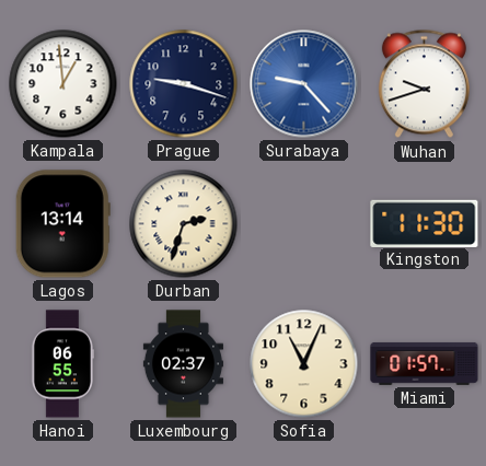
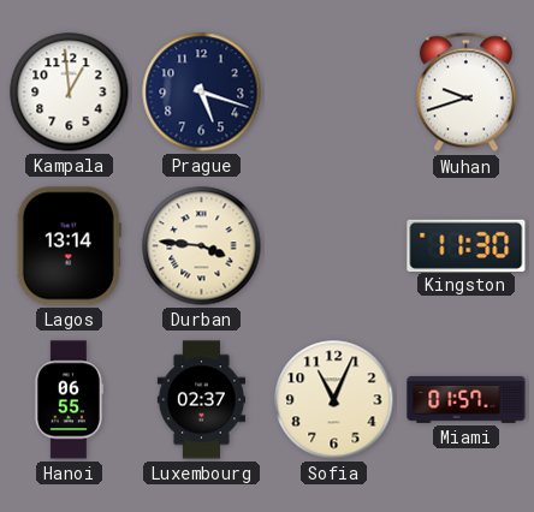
Prague: 9:18 -> 5:18
Surabaya: 9:23 -> none
Durban: 2:33 -> 3:46
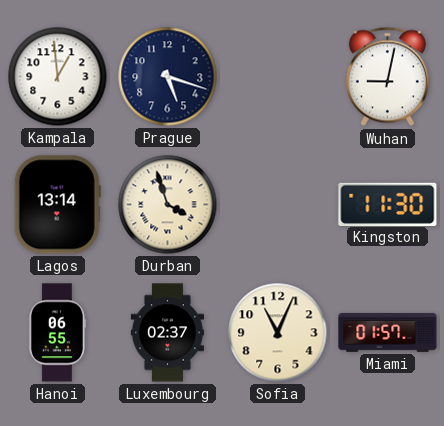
Wuhan: 9:42 -> 9:02
Durban: 3:46 -> 3:57
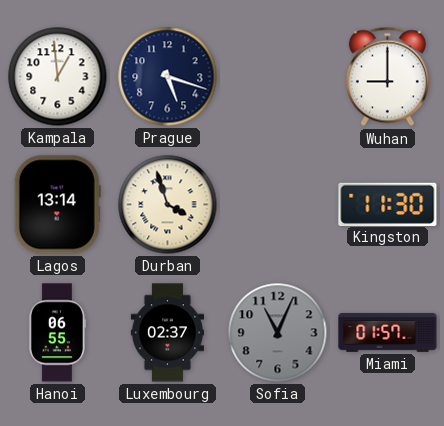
Wuhan: 9:02 -> 9:00
Sofia dial: cream -> grey
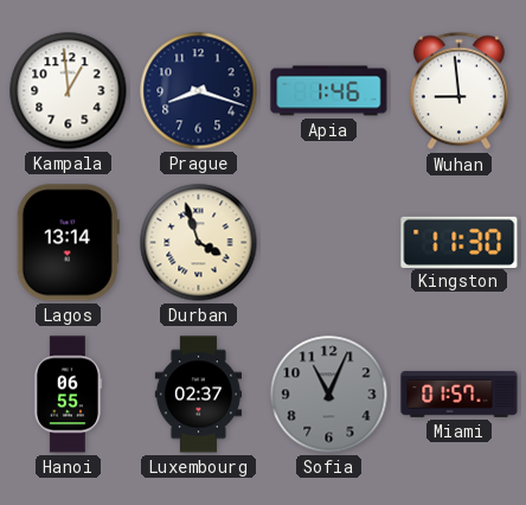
Prague: 5:18 -> 8:18
Apia: none -> 1:46
Wuhan: 9:00 -> 8:59
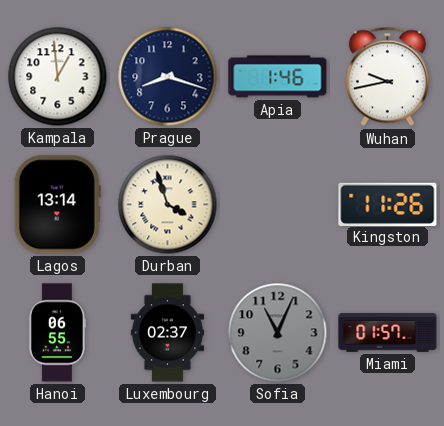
Wuhan: 8:59 -> 9:43
Kingston: 11:30 -> 11:26
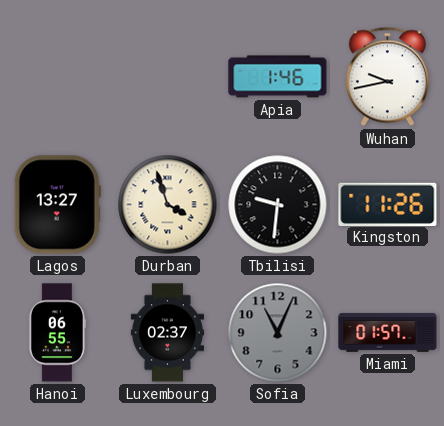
Kampala: 12:59 -> none
Prague: 8:18 -> none
Lagos: 13:14 -> 13:27
Tbilisi: none -> 9:31
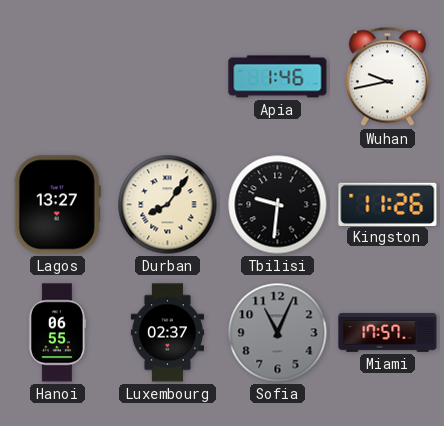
Durban: 3:57 -> 8:06
Miami: 01:57 -> 17:57
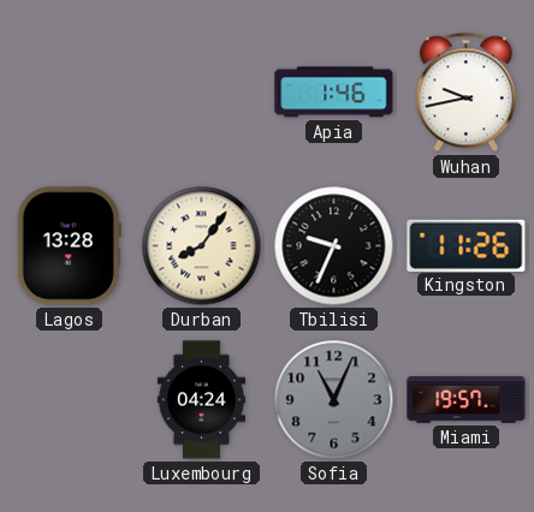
Lagos: 13:27 -> 13:28
Tbilisi: 9:31 -> 9:34
Hanoi: 06:55 -> none
Luxembourg: 02:37 -> 04:24
Miami: 17:57 -> 19:57
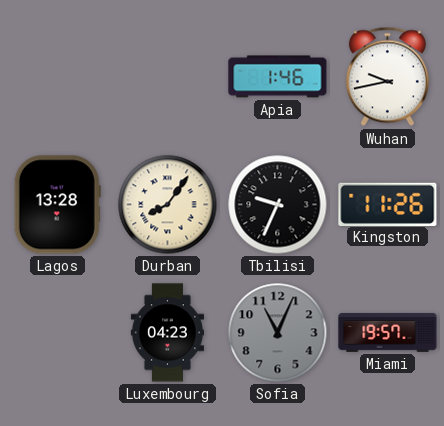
Luxembourg: 04:24 -> 04:23
